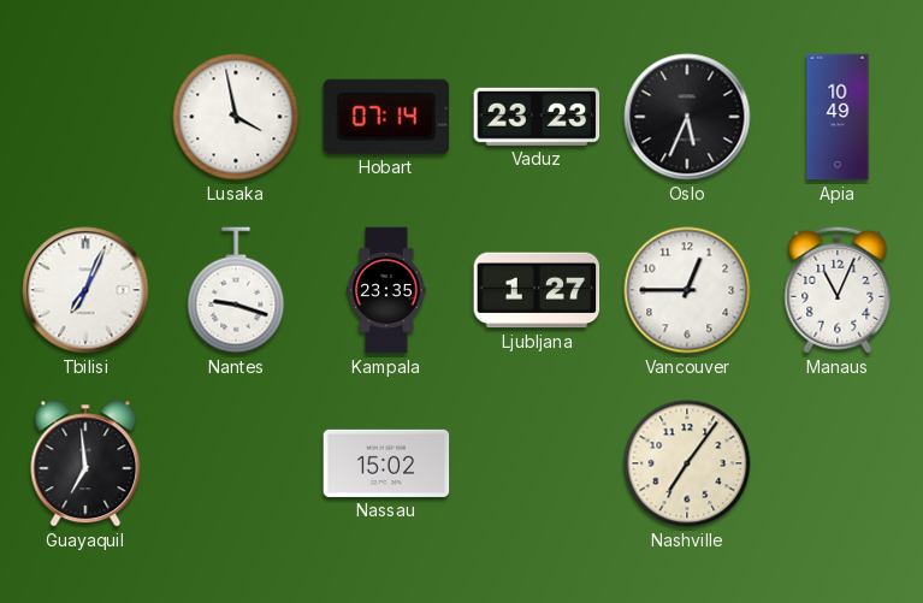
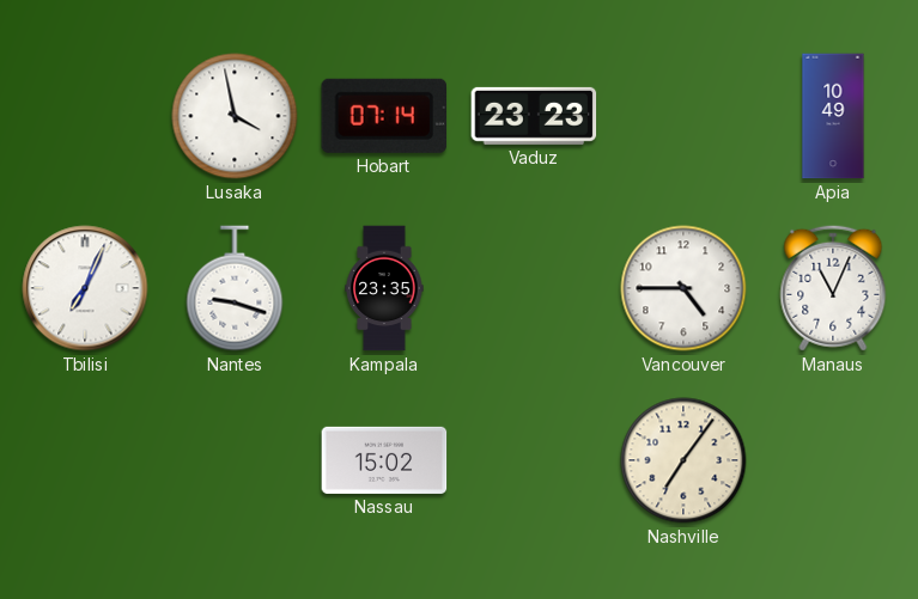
Oslo: 5:34 -> none
Ljubljana: 1:27 -> none
Vancouver: 12:45 -> 4:45
Guayaquil: 6:59 -> none
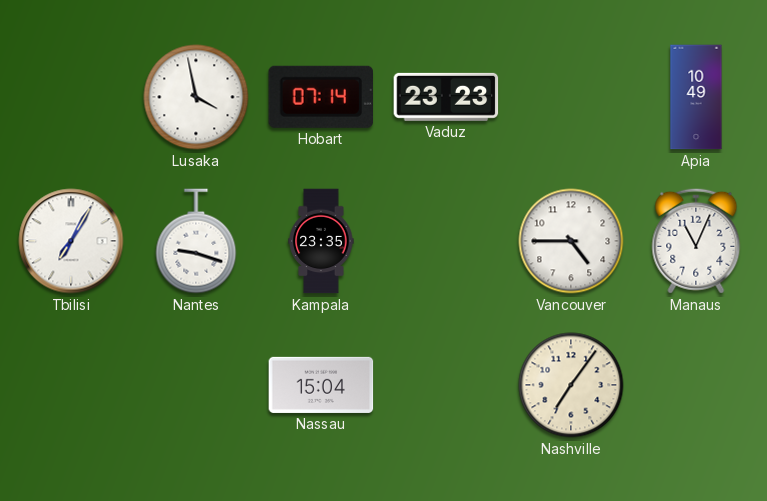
Tbilisi: 7:04 -> 7:05
Nassau: 15:02 -> 15:04
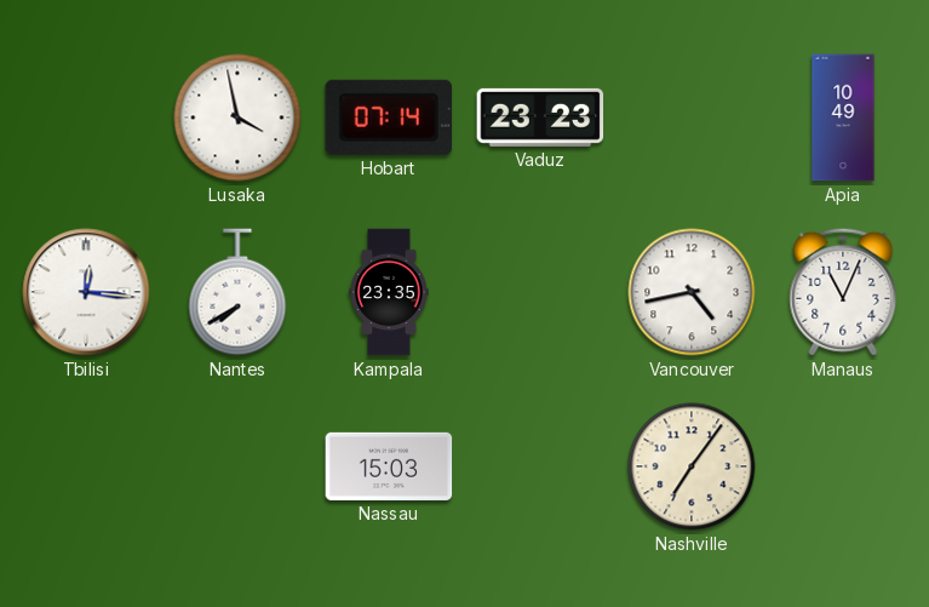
Tbilisi: 7:05 -> 12:16
Nantes: 9:18 -> 7:40
Vancouver: 4:45 -> 4:43
Nassau: 15:04 -> 15:03
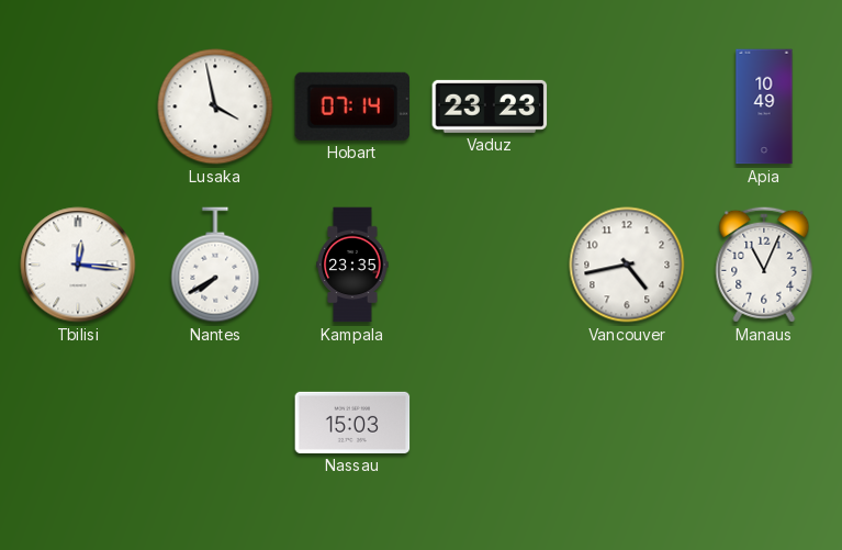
Nashville: 7:06 -> none
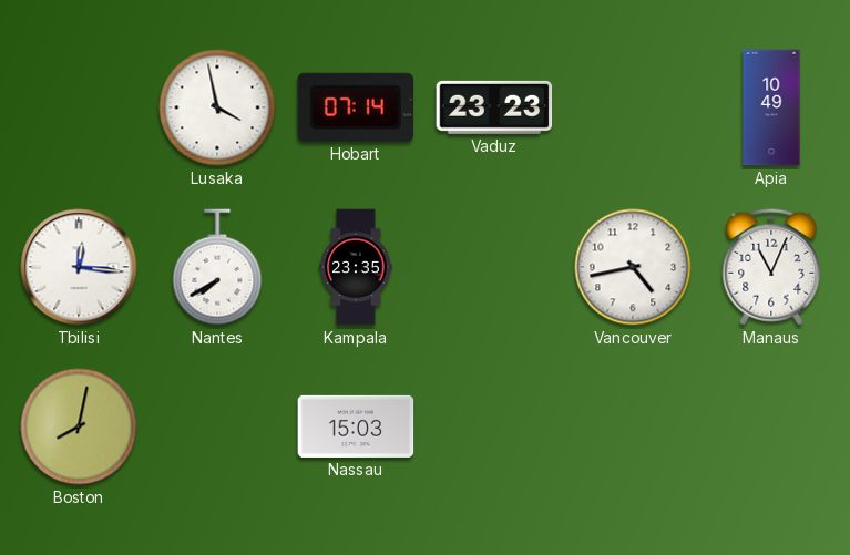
Boston: none -> 8:02
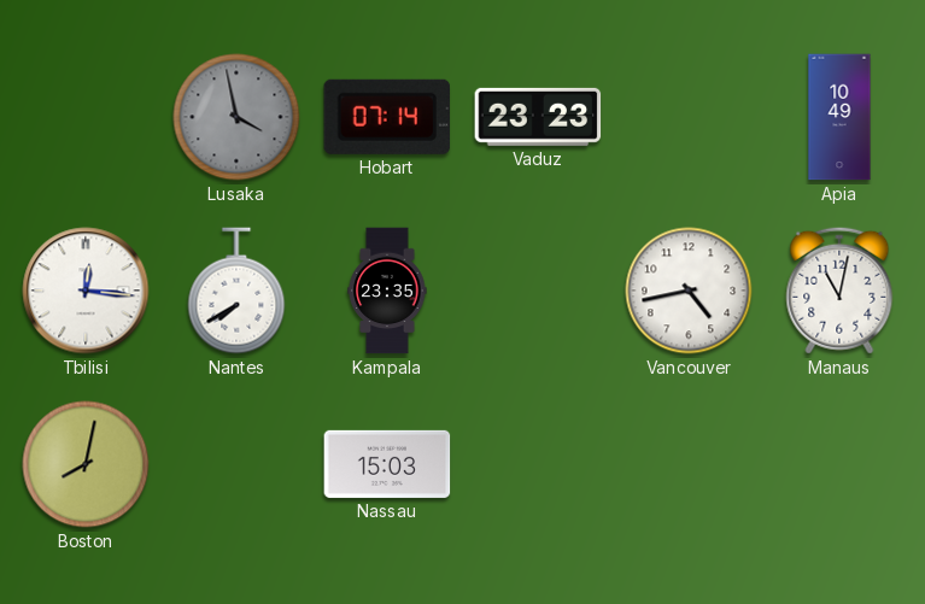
Lusaka dial: white -> grey
Manaus: 11:04 -> 11:02
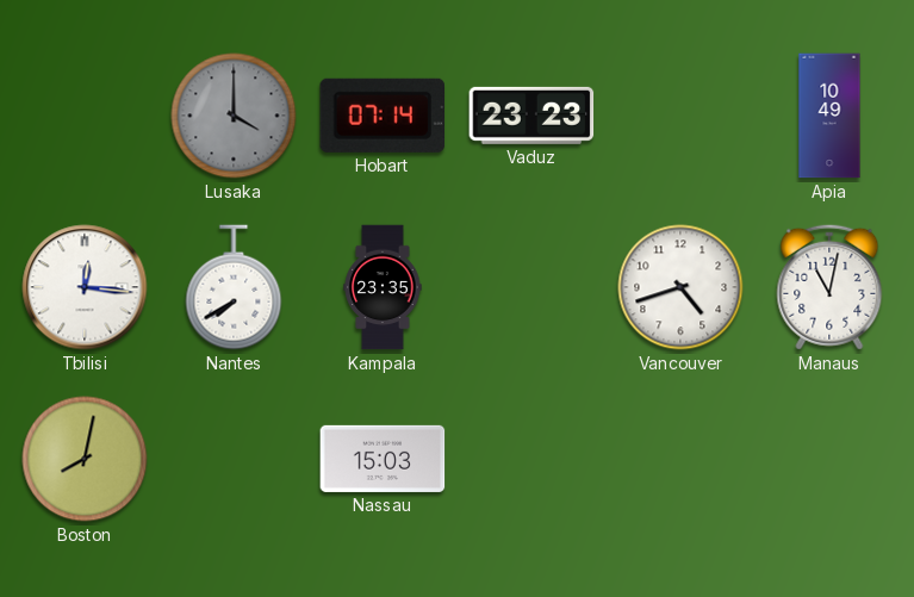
Lusaka: 3:58 -> 4:00
Vancouver: 4:43 -> 4:42
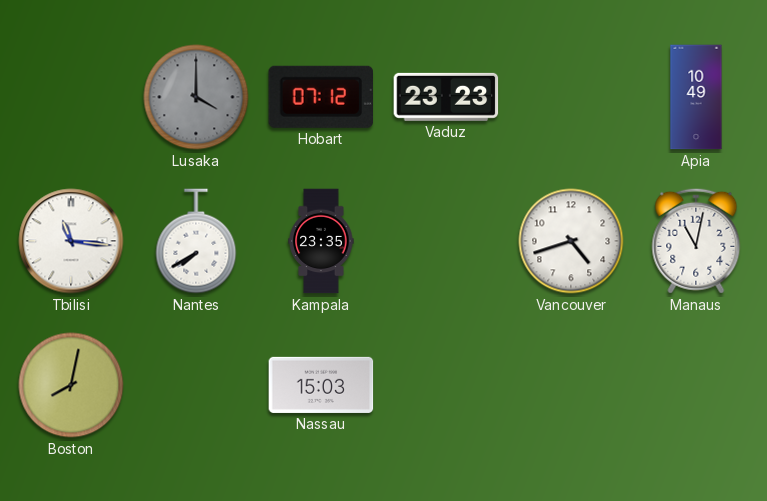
Hobart: 07:14 -> 07:12
Tbilisi: 12:16 -> 11:16
